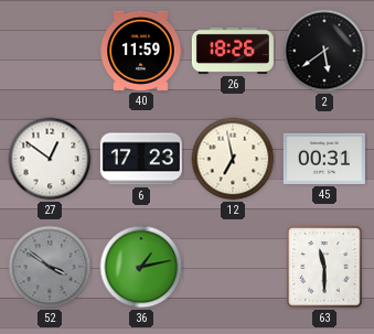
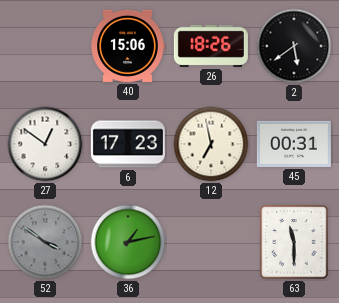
40: 11:59 -> 15:06
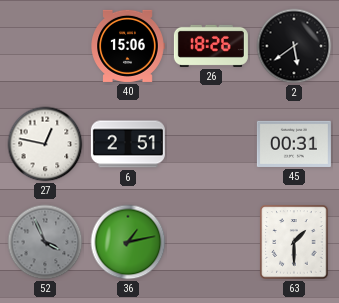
27: 12:51 -> 12:47
6: 17:23 -> 2:51
12: 6:58 -> none
52: 3:51 -> 3:56
63: 11:30 -> 1:30
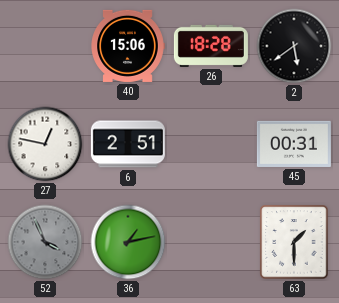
26: 18:26 -> 18:28
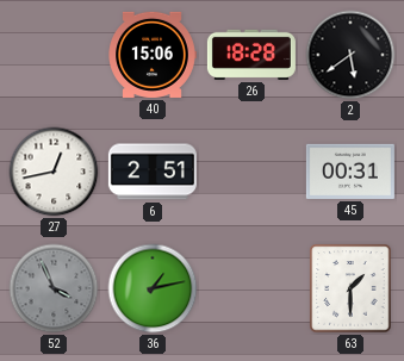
27: 12:47 -> 12:43
